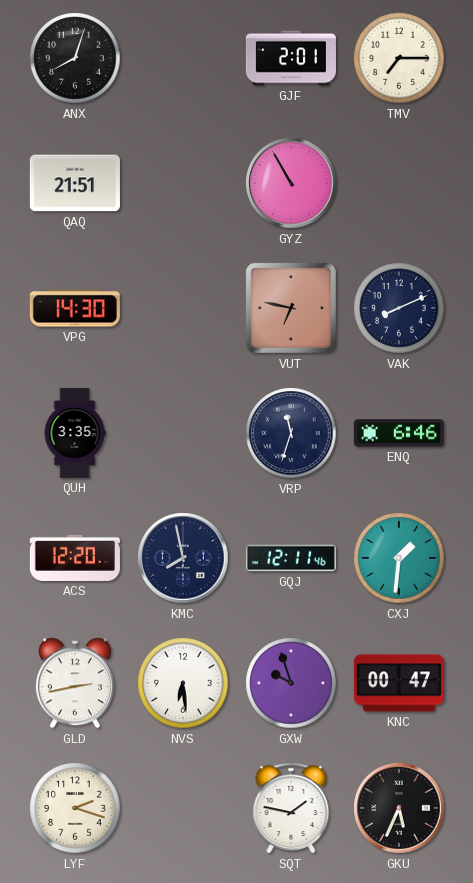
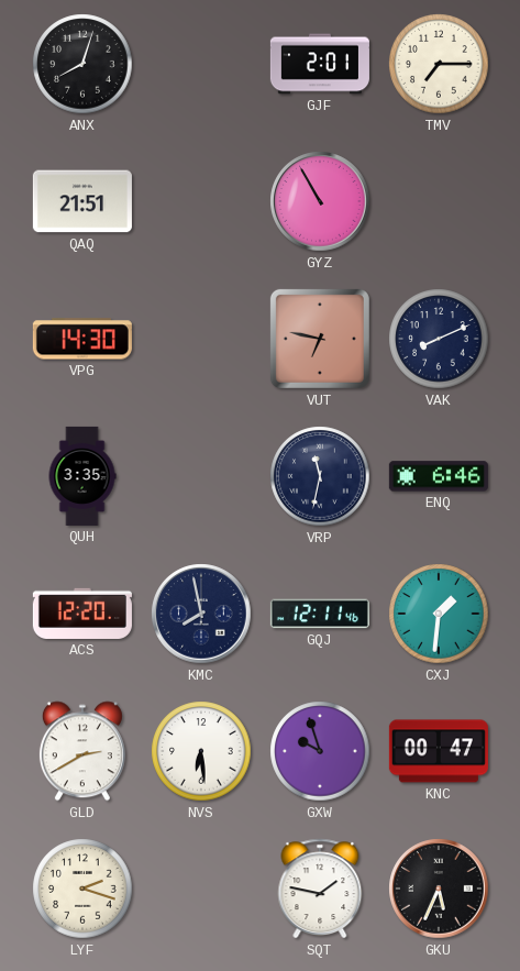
VRP: 11:33 -> 11:32
GLD: 2:43 -> 2:40
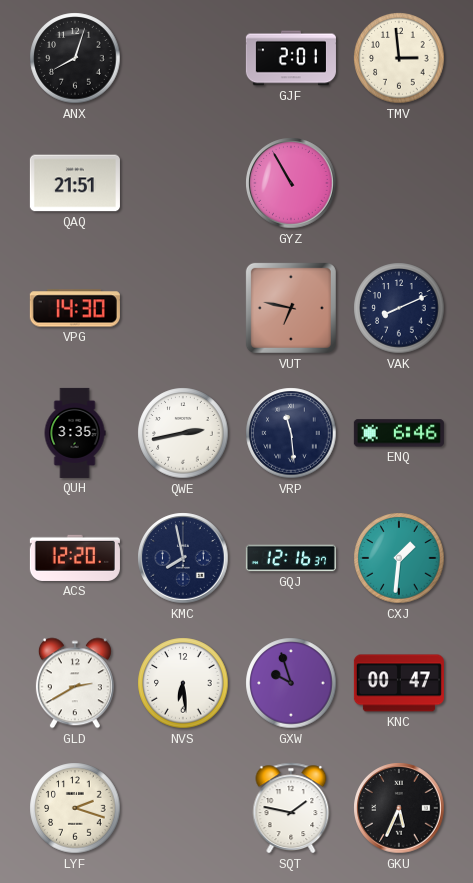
TMV: 7:15 -> 2:59
QWE: none -> 2:43
VRP: 11:32 -> 11:29
GQJ: 12:11 -> 12:16
